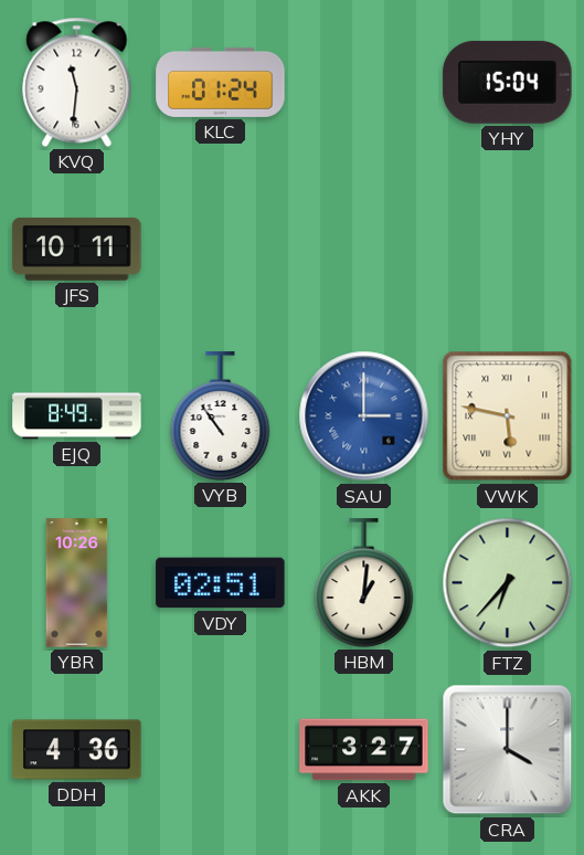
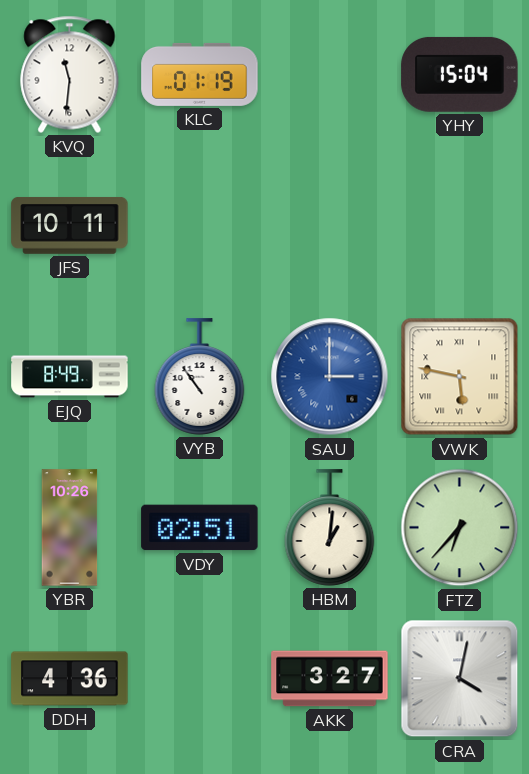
KLC: 01:24 -> 01:19
CRA: 4:00 -> 4:02
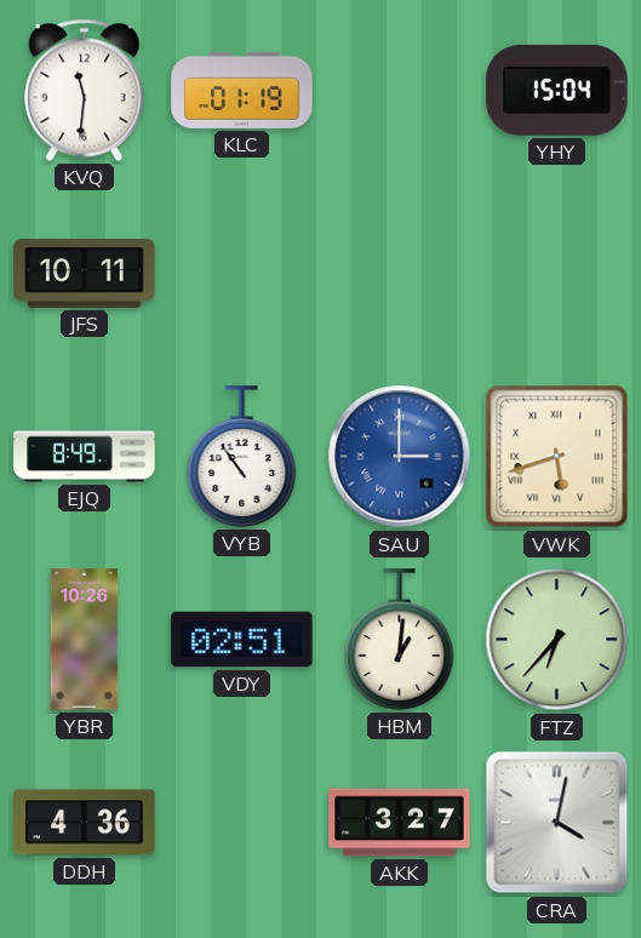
VWK: 5:47 -> 5:42
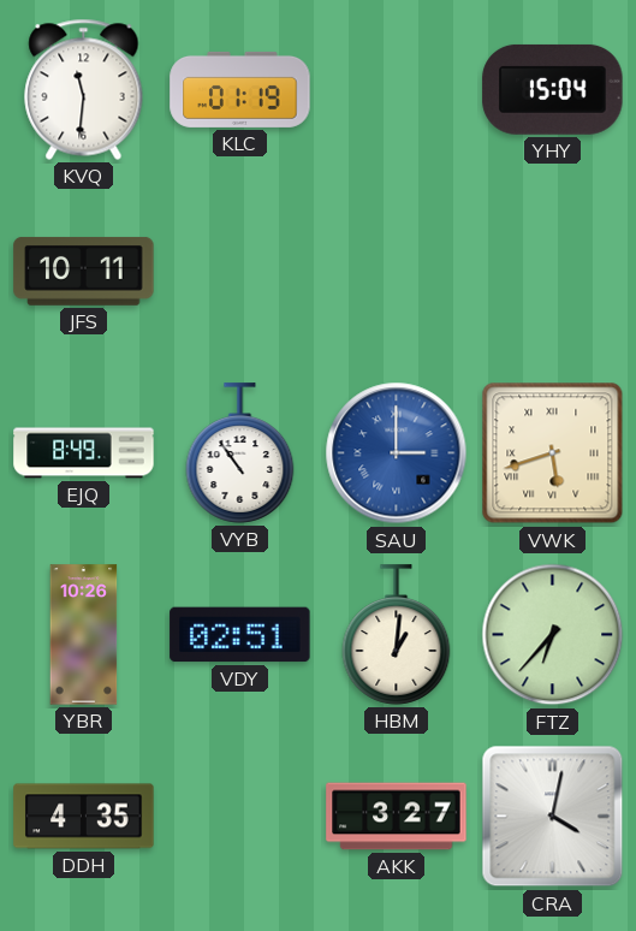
DDH: 4:36 -> 4:35
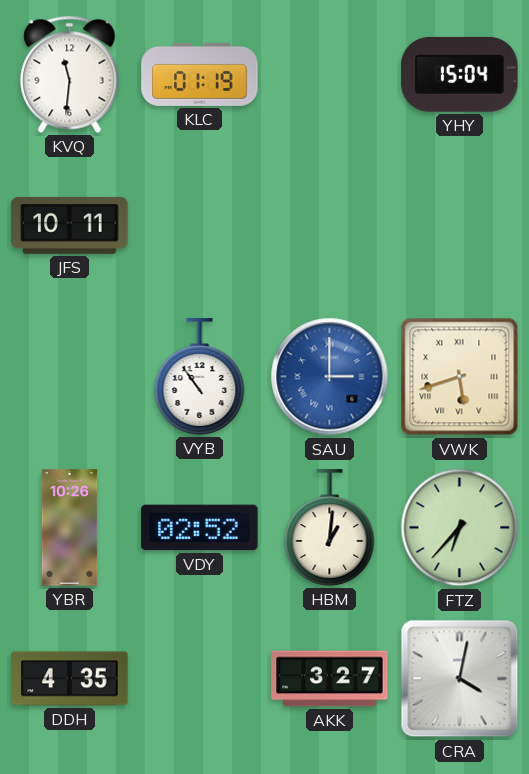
EJQ: 8:49 -> none
VDY: 02:51 -> 02:52
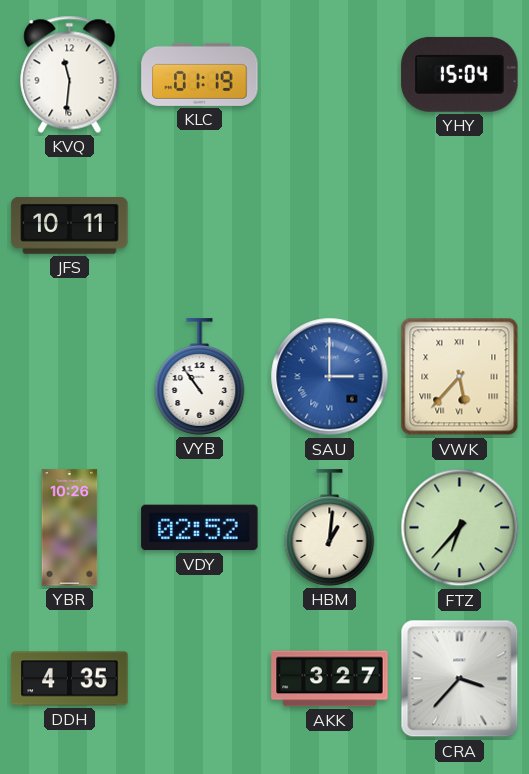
VWK: 5:42 -> 5:37
CRA: 4:02 -> 3:37
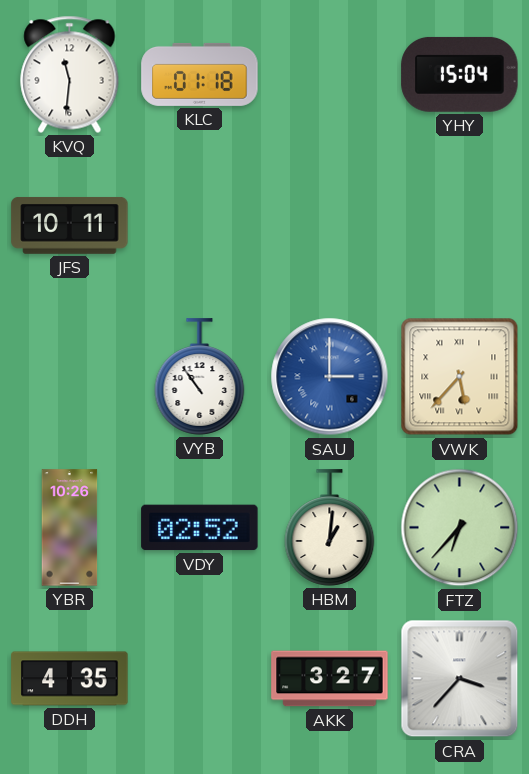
KLC: 01:19 -> 01:18
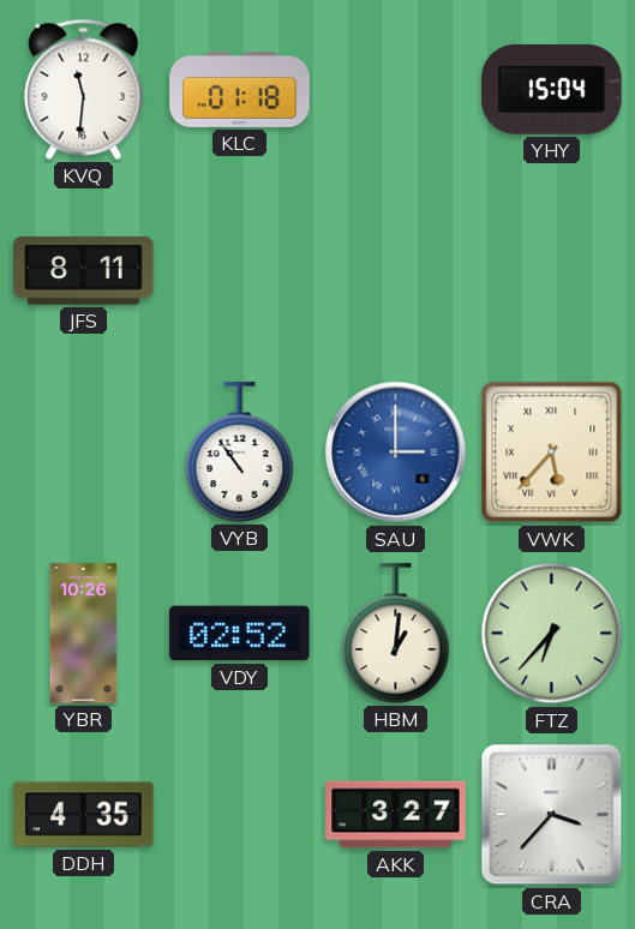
JFS: 10:11 -> 8:11
